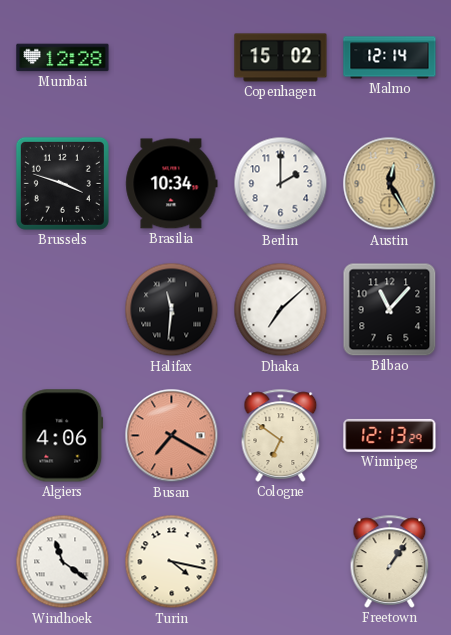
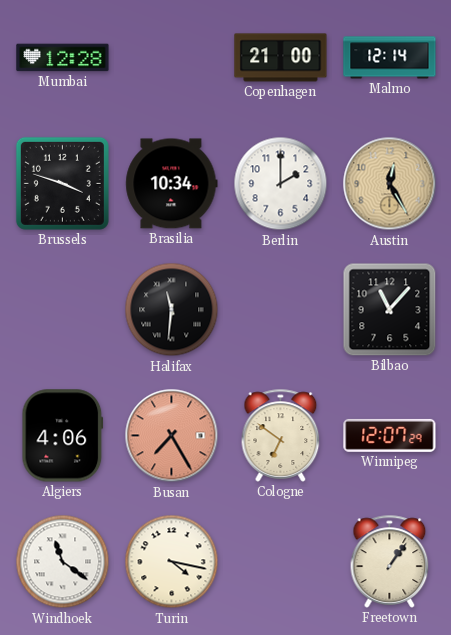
Copenhagen: 15:02 -> 21:00
Dhaka: 7:08 -> none
Busan: 7:20 -> 7:25
Winnipeg: 12:13 -> 12:07
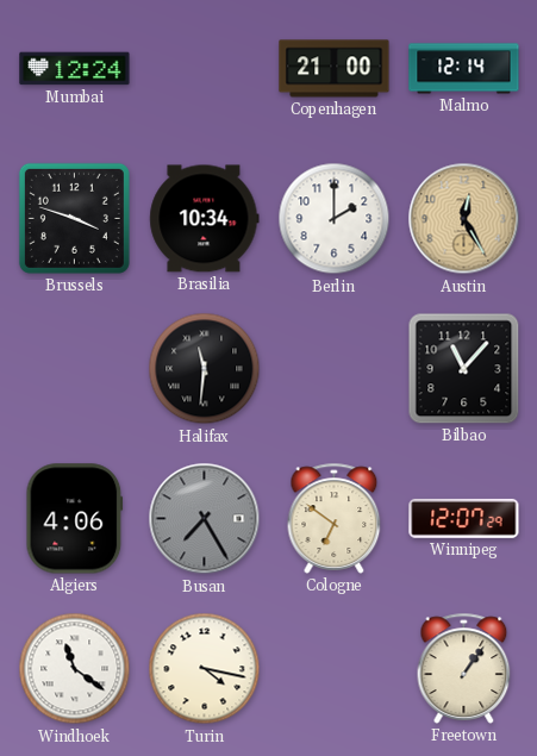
Mumbai: 12:28 -> 12:24
Busan dial: salmon -> grey
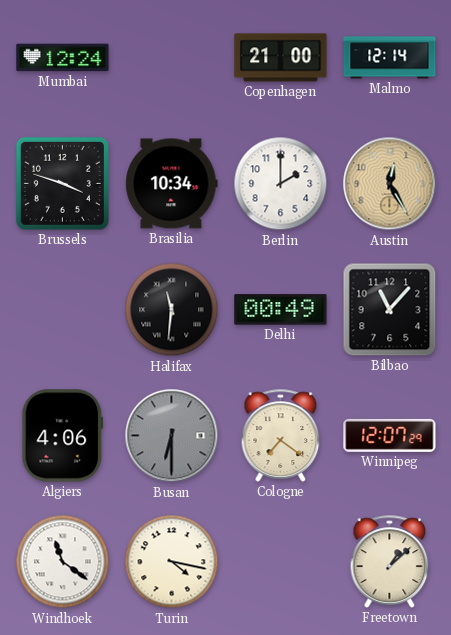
Delhi: none -> 00:49
Busan: 7:25 -> 6:30
Cologne: 6:51 -> 7:21
Freetown: 1:06 -> 1:08
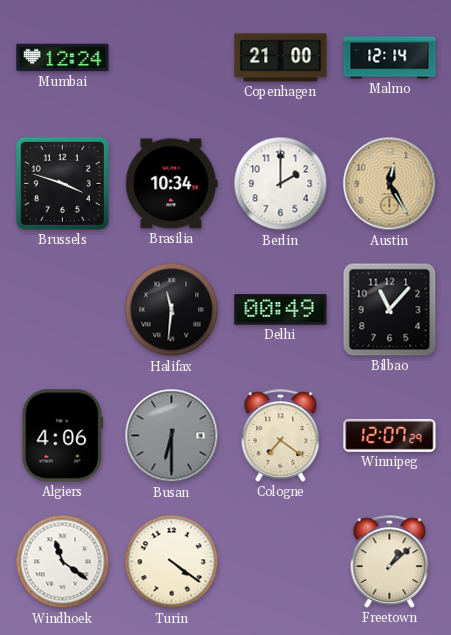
Turin: 4:17 -> 4:21
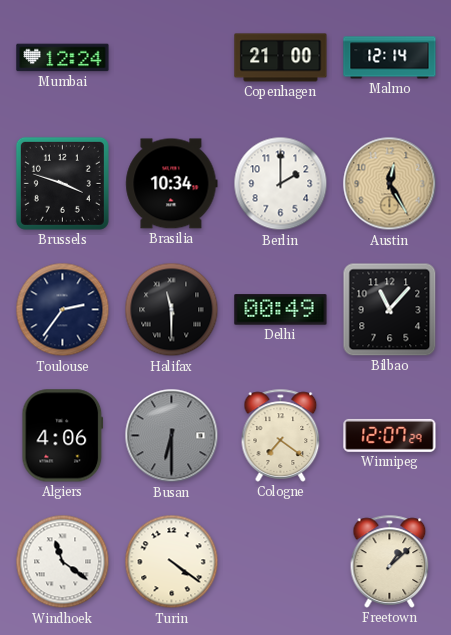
Toulouse: none -> 2:36
Halifax: 11:31 -> 11:30
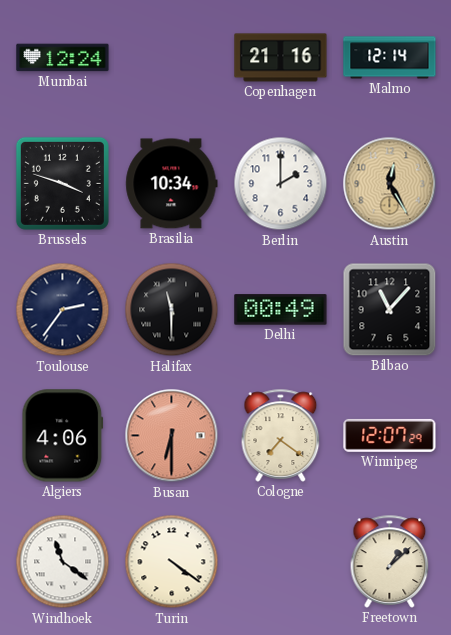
Copenhagen: 21:00 -> 21:16
Busan dial: grey -> salmon
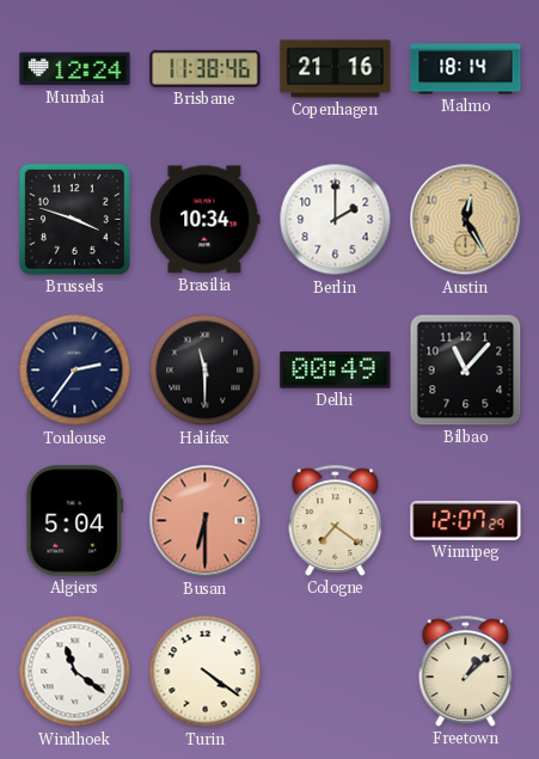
Brisbane: none -> 11:38
Malmo: 12:14 -> 18:14
Algiers: 4:06 -> 5:04
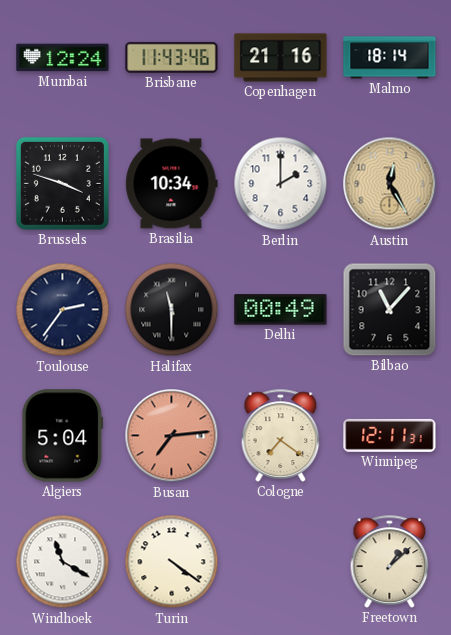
Brisbane: 11:38 -> 11:43
Busan: 6:30 -> 7:14
Winnipeg: 12:07 -> 12:11
Windhoek: 11:21 -> 11:20
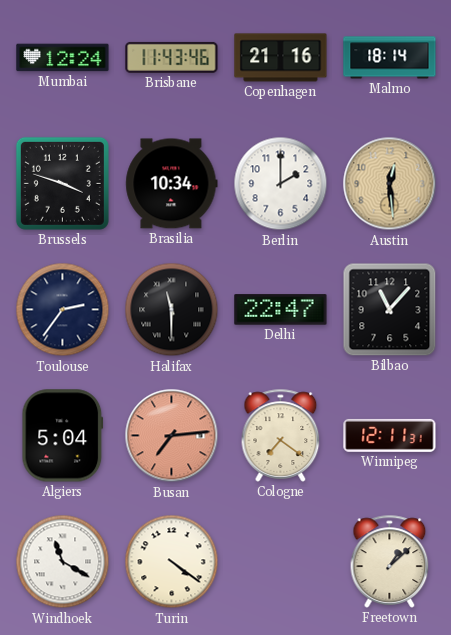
Austin: 12:25 -> 12:29
Delhi: 00:49 -> 22:47
